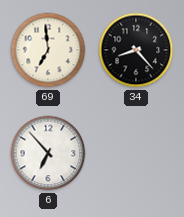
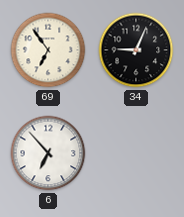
69: 6:59 -> 6:54
34: 8:23 -> 9:04
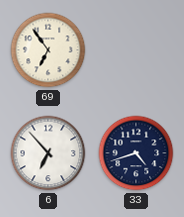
34: 9:04 -> none
33: none -> 4:42
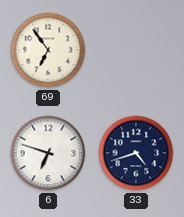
6: 6:53 -> 6:48
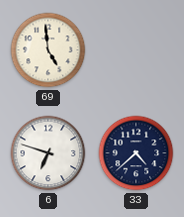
69: 6:54 -> 4:59
33: 4:42 -> 4:38
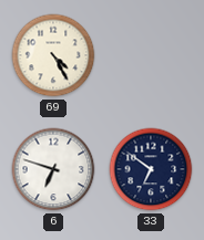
69: 4:59 -> 4:25
33: 4:38 -> 6:51
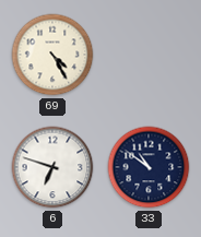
33: 6:51 -> 10:51
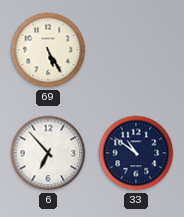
69: 4:25 -> 5:25
6: 6:48 -> 6:53
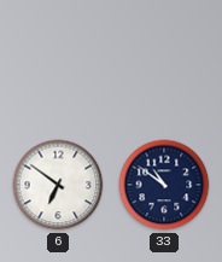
69: 5:25 -> none
6: 6:53 -> 6:51
